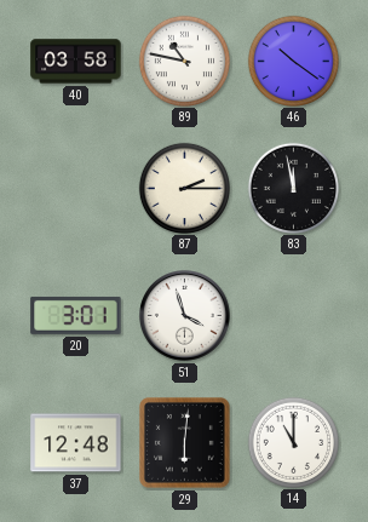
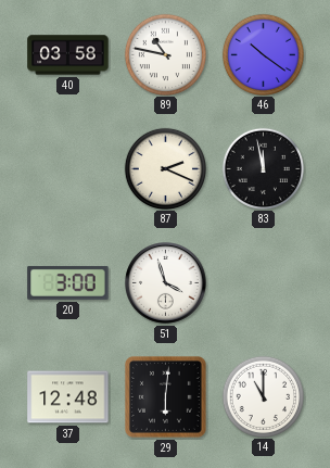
87: 2:15 -> 2:19
20: 3:01 -> 3:00
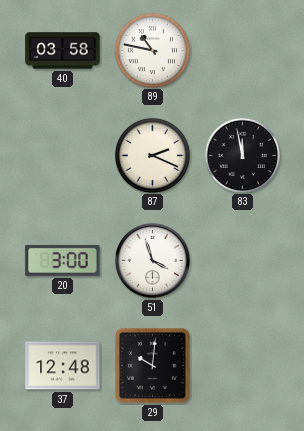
46: 10:21 -> none
29: 6:01 -> 10:01
14: 11:00 -> none
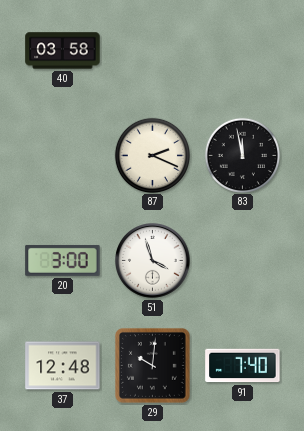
89: 10:47 -> none
91: none -> 7:40
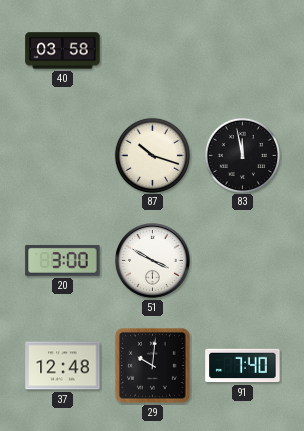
87: 2:19 -> 10:18
51: 3:57 -> 3:50
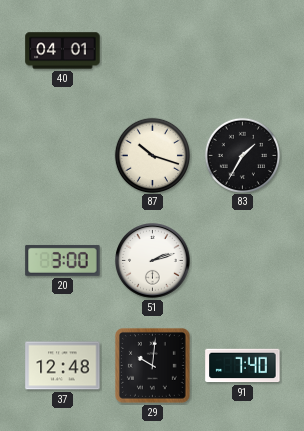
40: 03:58 -> 04:01
83: 11:58 -> 1:35
51: 3:50 -> 2:12
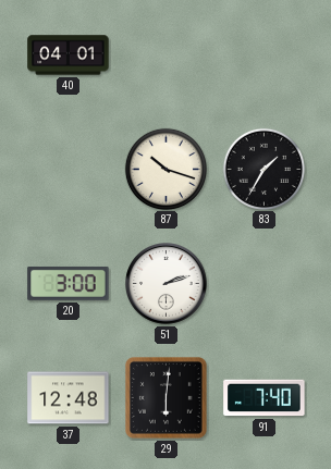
29: 10:01 -> 6:01
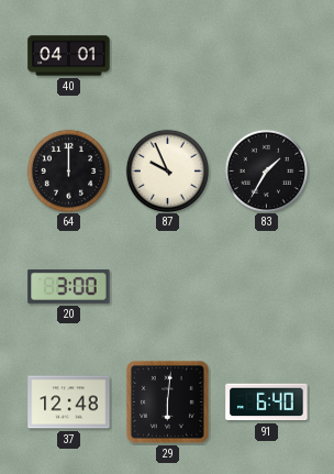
64: none -> 12:00
87: 10:18 -> 9:56
51: 2:12 -> none
91: 7:40 -> 6:40
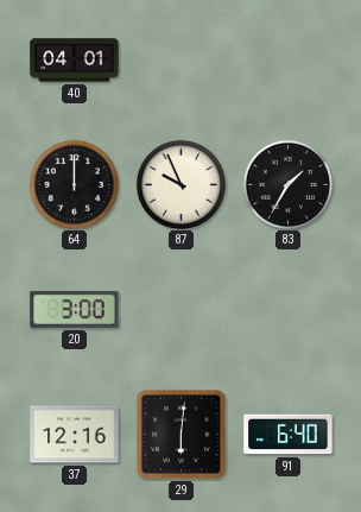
37: 12:48 -> 12:16
